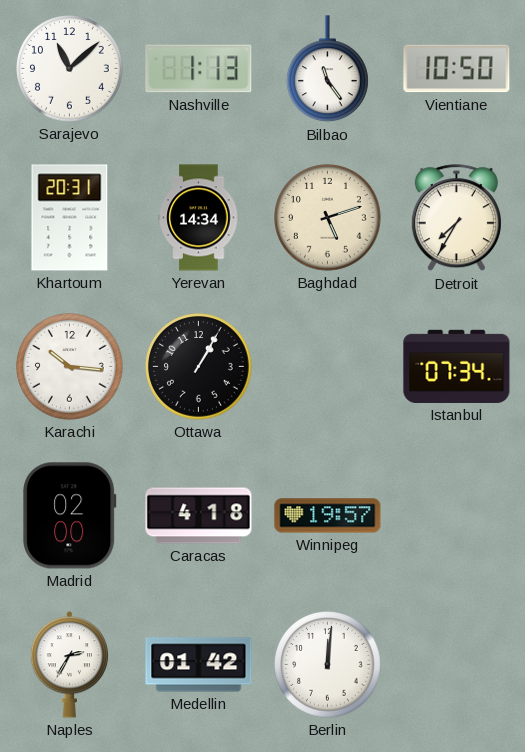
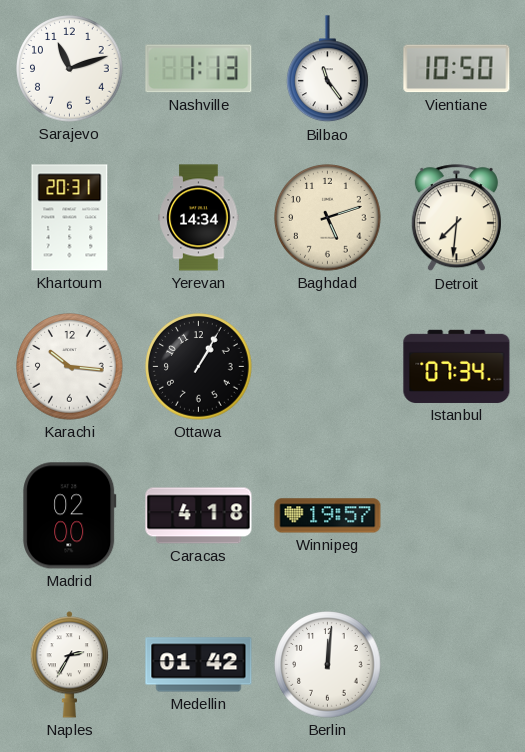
Sarajevo: 11:08 -> 11:12
Detroit: 7:35 -> 7:31
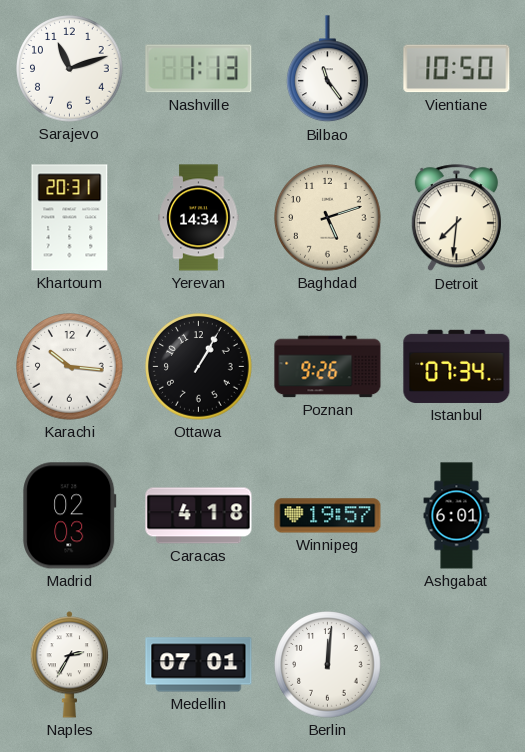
Poznan: none -> 9:26
Madrid: 02:00 -> 02:03
Ashgabat: none -> 6:01
Medellin: 01:42 -> 07:01
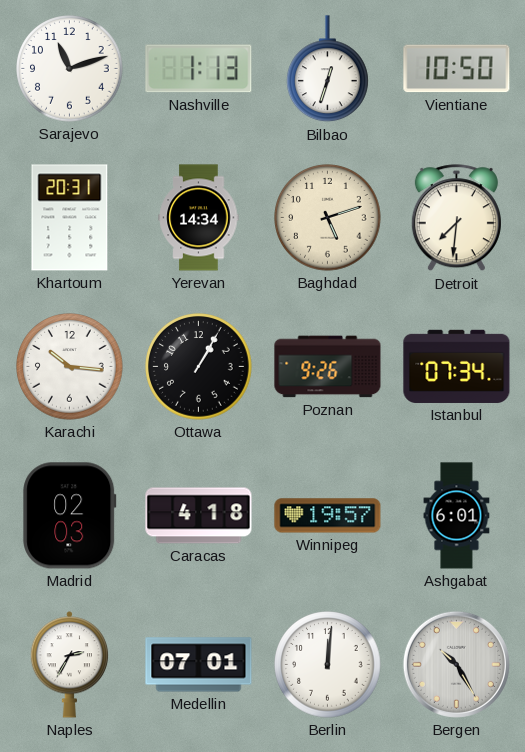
Bilbao: 11:24 -> 12:33
Bergen: none -> 10:25
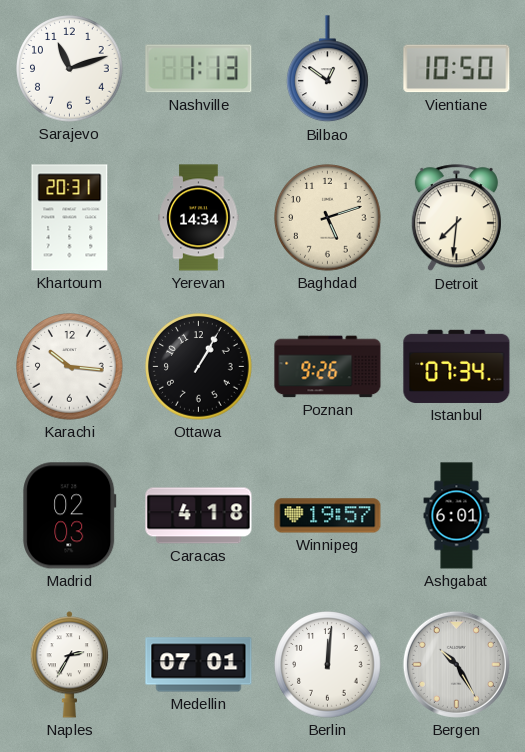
Bilbao: 12:33 -> 12:51
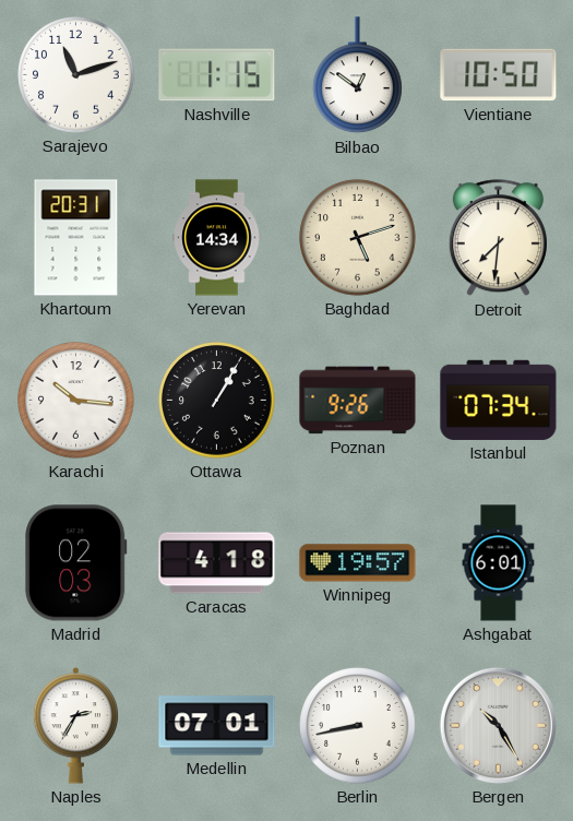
Nashville: 1:13 -> 1:15
Berlin: 12:01 -> 8:43
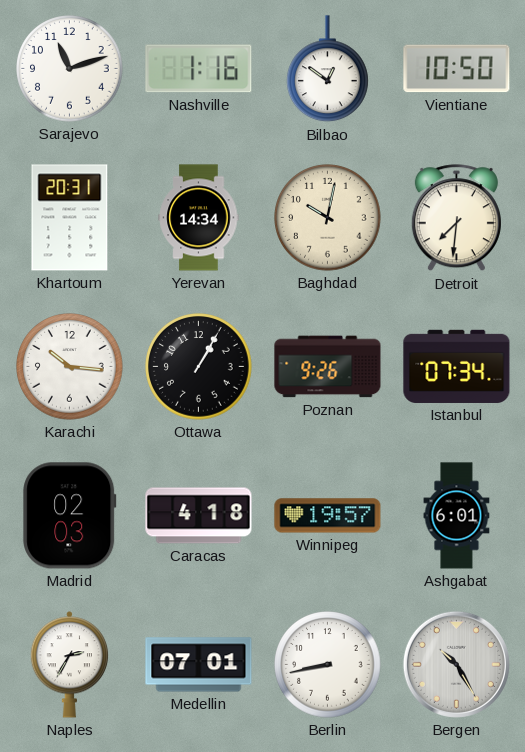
Nashville: 1:15 -> 1:16
Baghdad: 5:12 -> 10:02
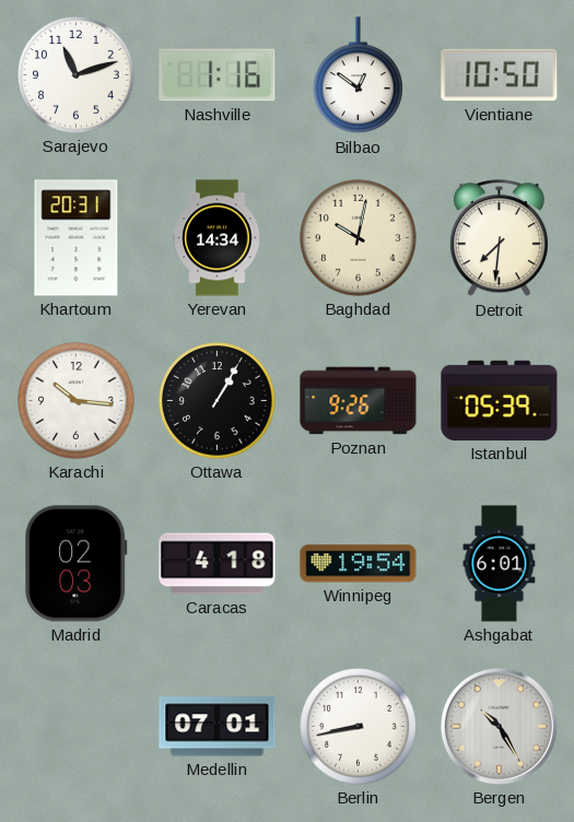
Istanbul: 07:34 -> 05:39
Winnipeg: 19:57 -> 19:54
Naples: 2:35 -> none
